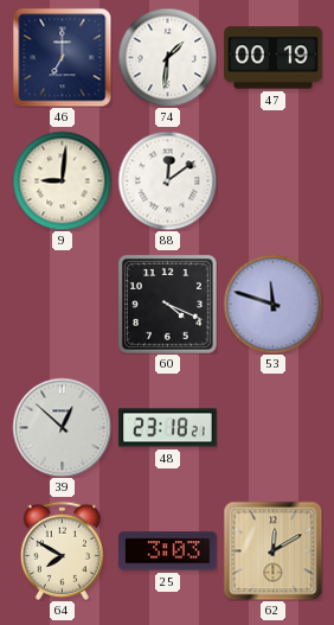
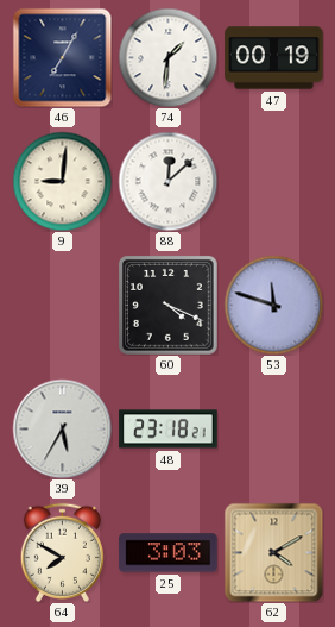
46: 7:00 -> 7:05
88: 12:09 -> 12:08
39: 12:52 -> 5:35
62: 12:10 -> 4:10
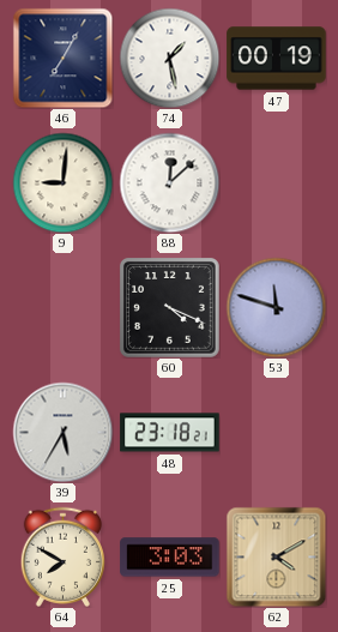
74: 1:31 -> 1:28
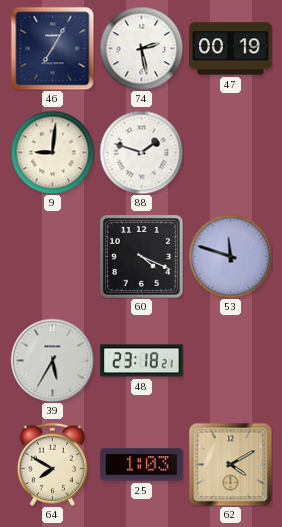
74: 1:28 -> 2:28
88: 12:08 -> 1:48
25: 3:03 -> 1:03
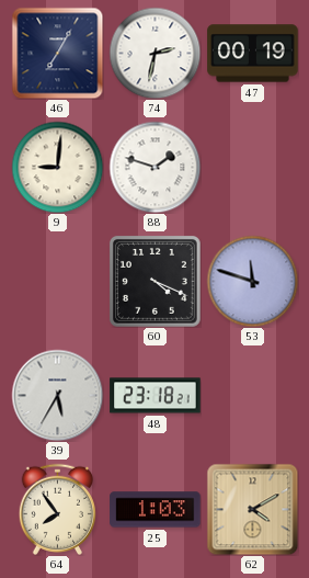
74: 2:28 -> 2:32
64: 7:50 -> 7:54
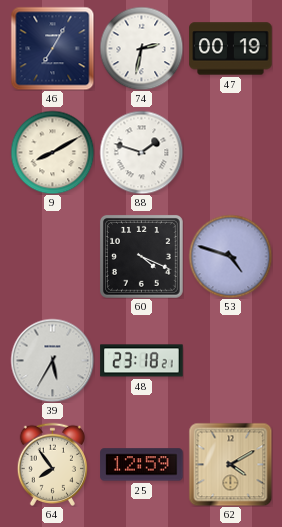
9: 9:01 -> 8:10
53: 11:48 -> 4:48
25: 1:03 -> 12:59
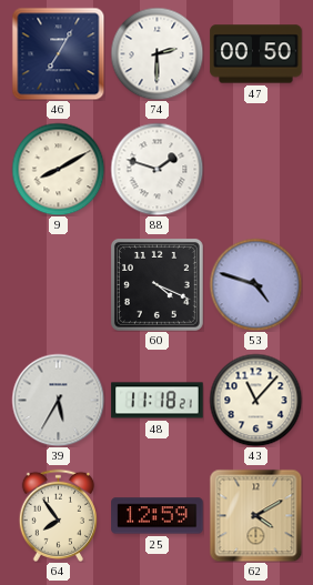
74: 2:32 -> 2:30
47: 00:19 -> 00:50
48: 23:18 -> 11:18
43: none -> 11:07
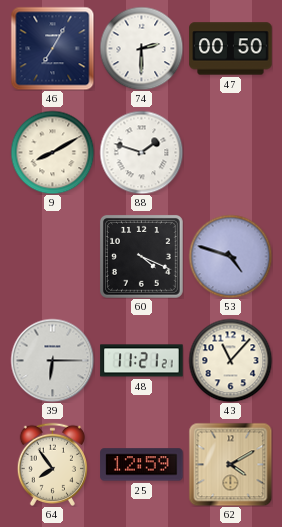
39: 5:35 -> 6:15
48: 11:18 -> 11:21
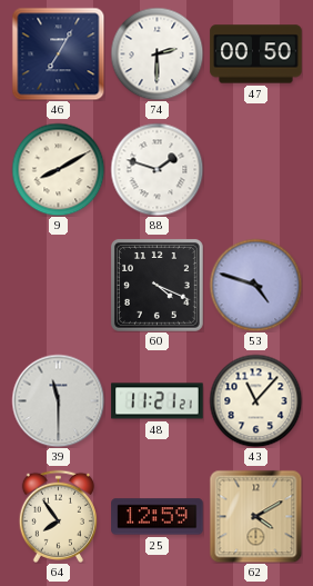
39: 6:15 -> 11:30
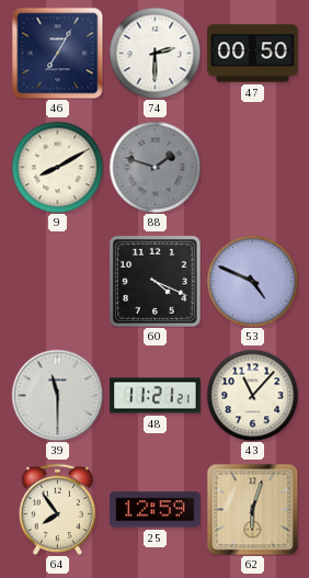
88 dial: white -> grey
53: 4:48 -> 4:49
62: 4:10 -> 6:03
